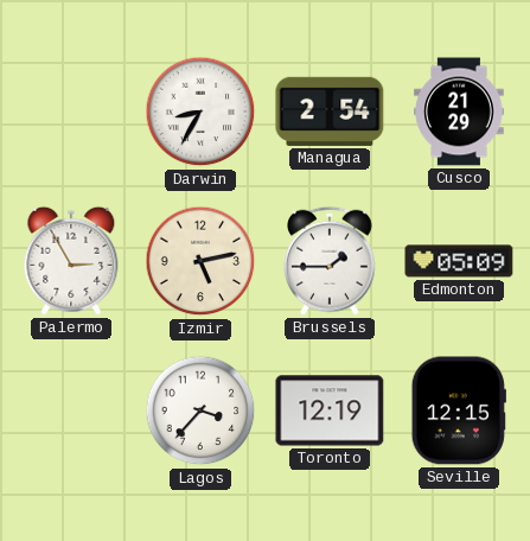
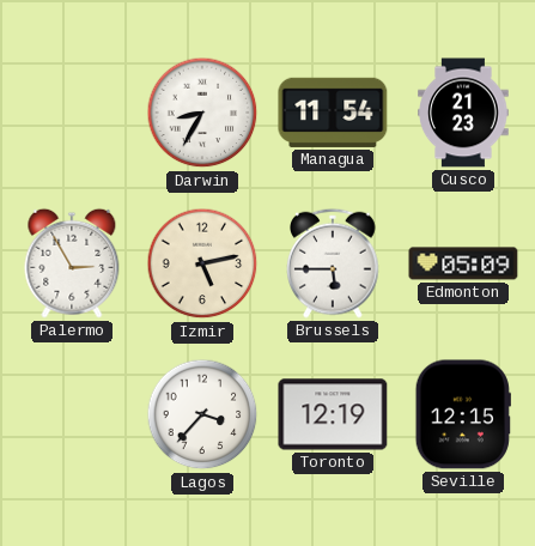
Managua: 2:54 -> 11:54
Cusco: 21:29 -> 21:23
Brussels: 1:45 -> 5:45
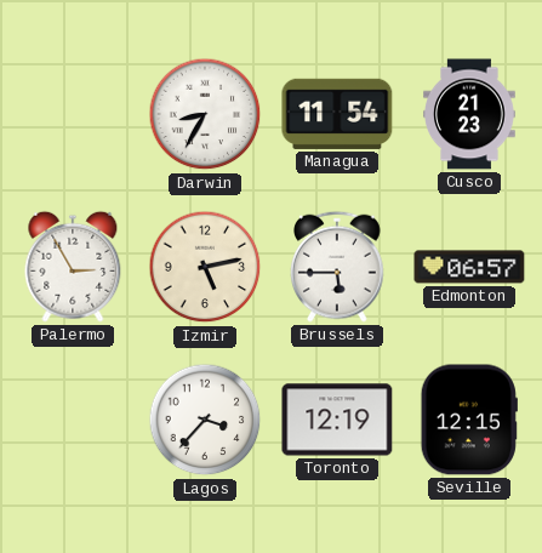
Edmonton: 05:09 -> 06:57
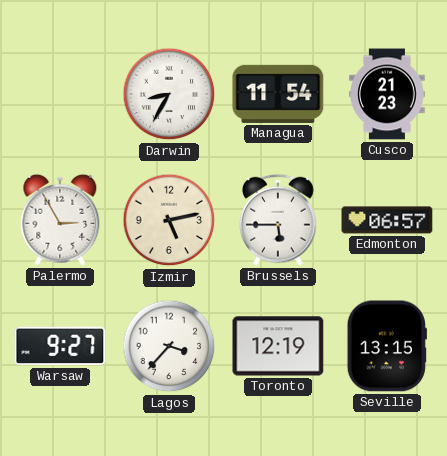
Warsaw: none -> 9:27
Seville: 12:15 -> 13:15
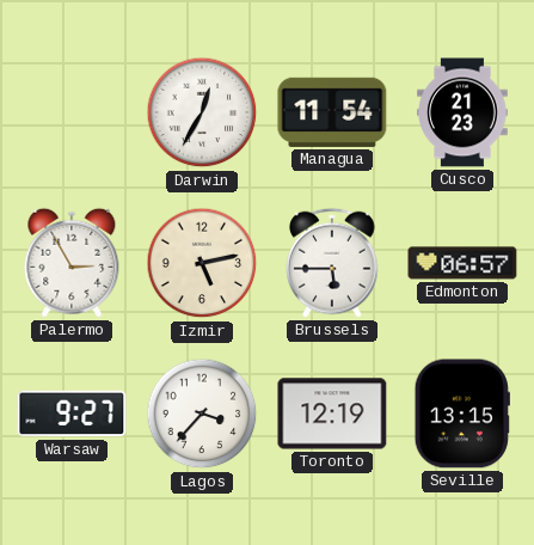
Darwin: 8:35 -> 12:35
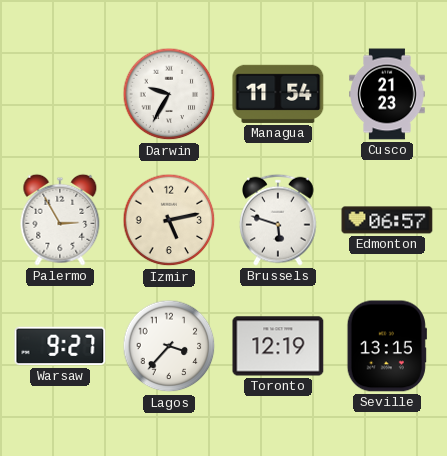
Darwin: 12:35 -> 9:35
Brussels: 5:45 -> 5:48
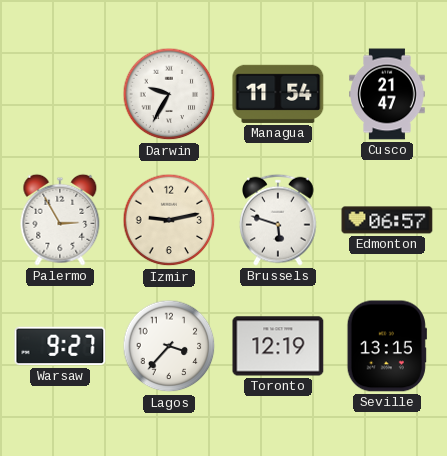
Cusco: 21:23 -> 21:47
Izmir: 5:13 -> 9:13
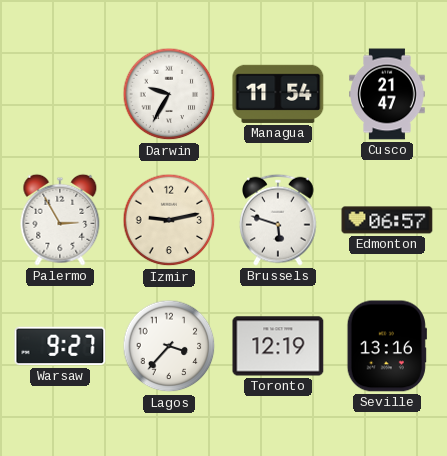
Seville: 13:15 -> 13:16
